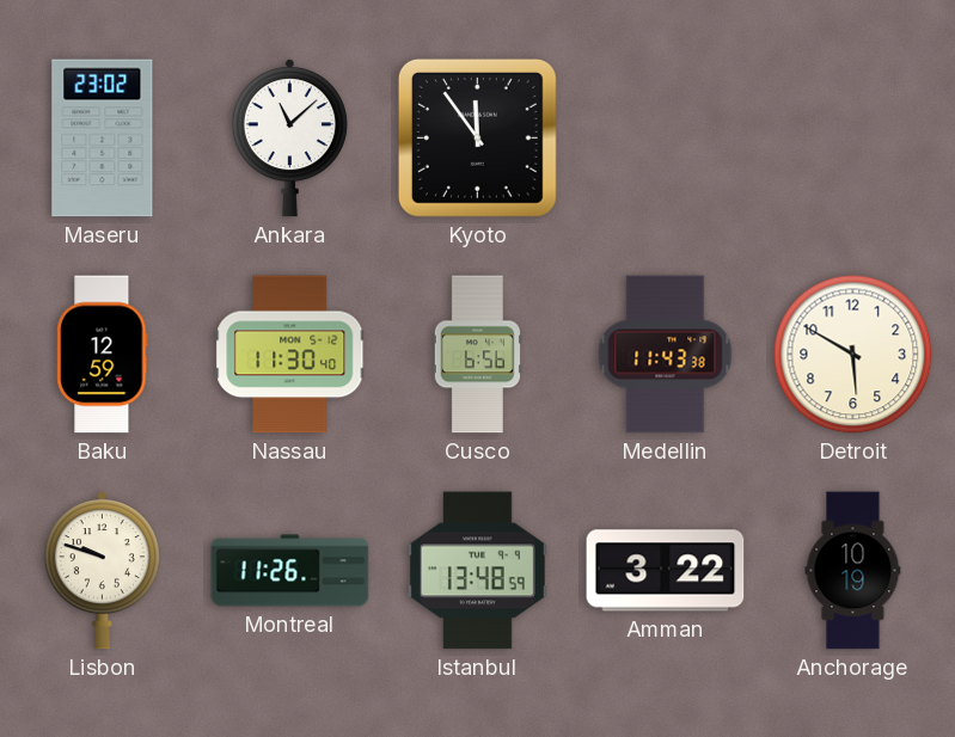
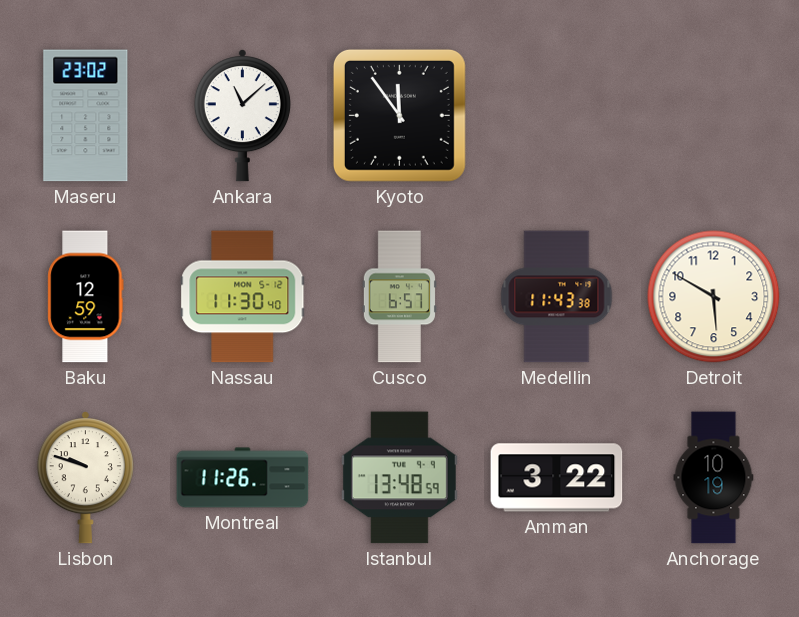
Cusco: 6:56 -> 6:57
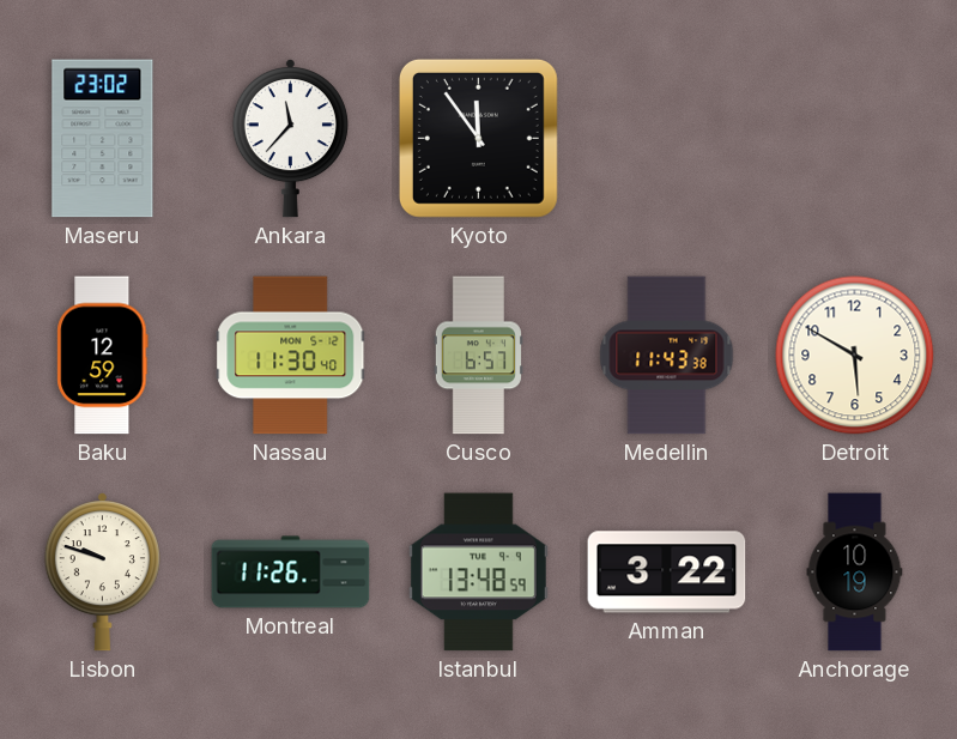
Ankara: 11:08 -> 11:37
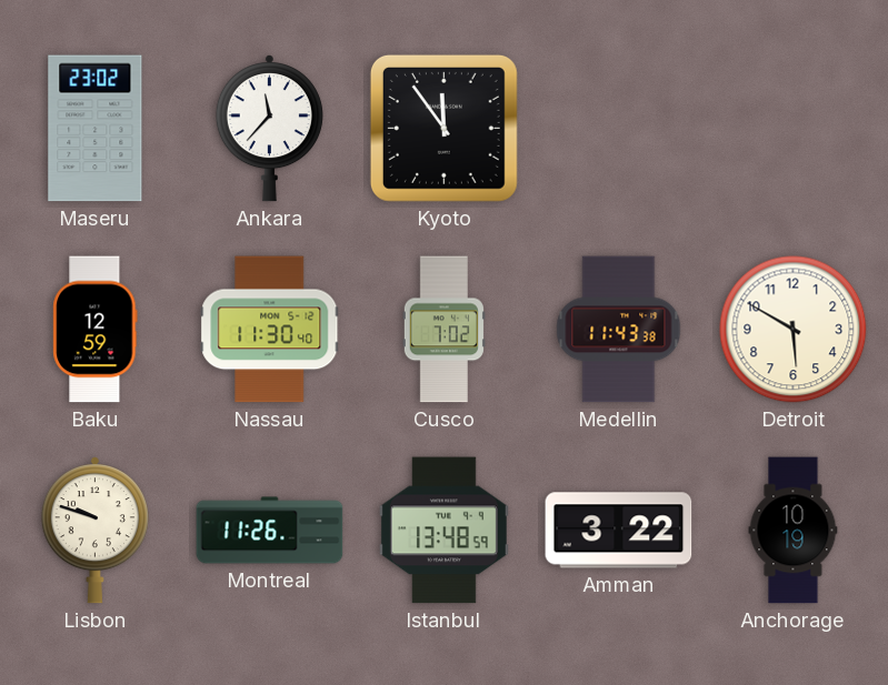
Cusco: 6:57 -> 7:02
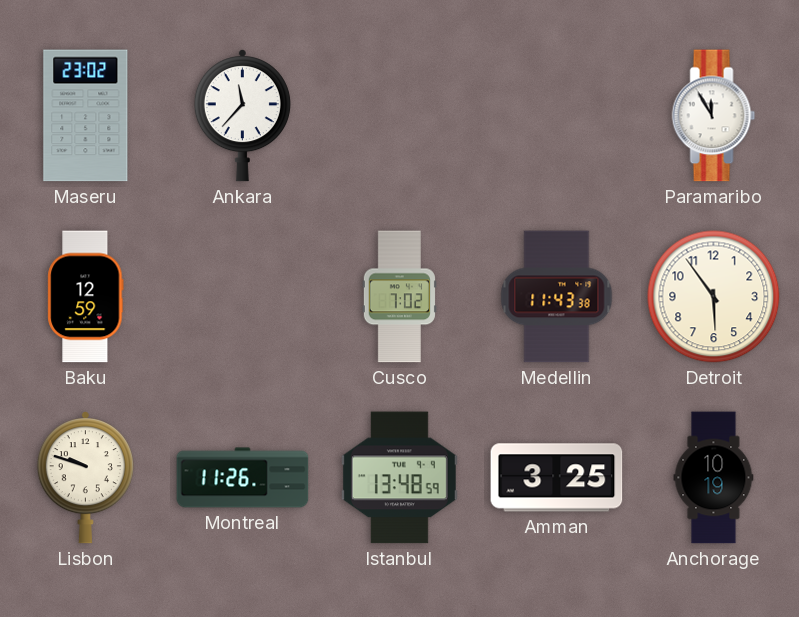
Kyoto: 11:54 -> none
Paramaribo: none -> 11:55
Nassau: 11:30 -> none
Detroit: 5:50 -> 5:54
Amman: 3:22 -> 3:25
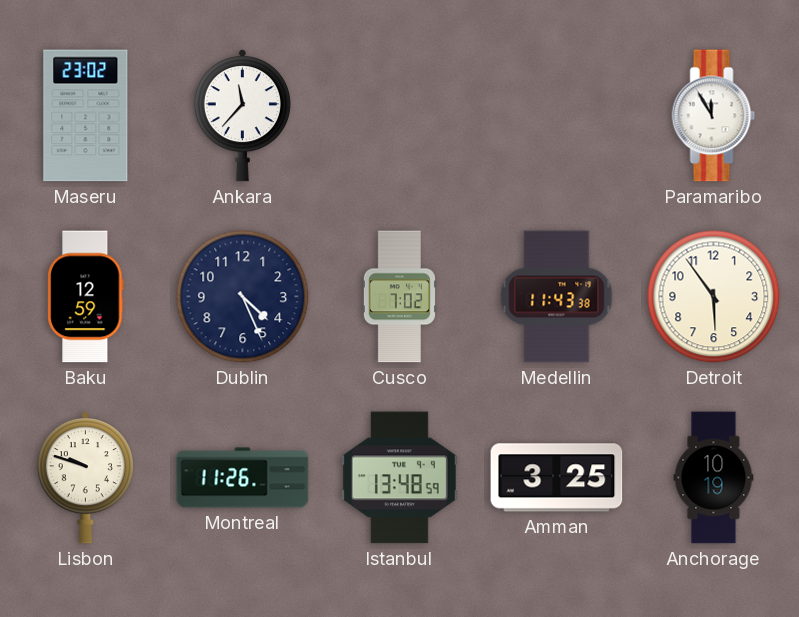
Dublin: none -> 4:26
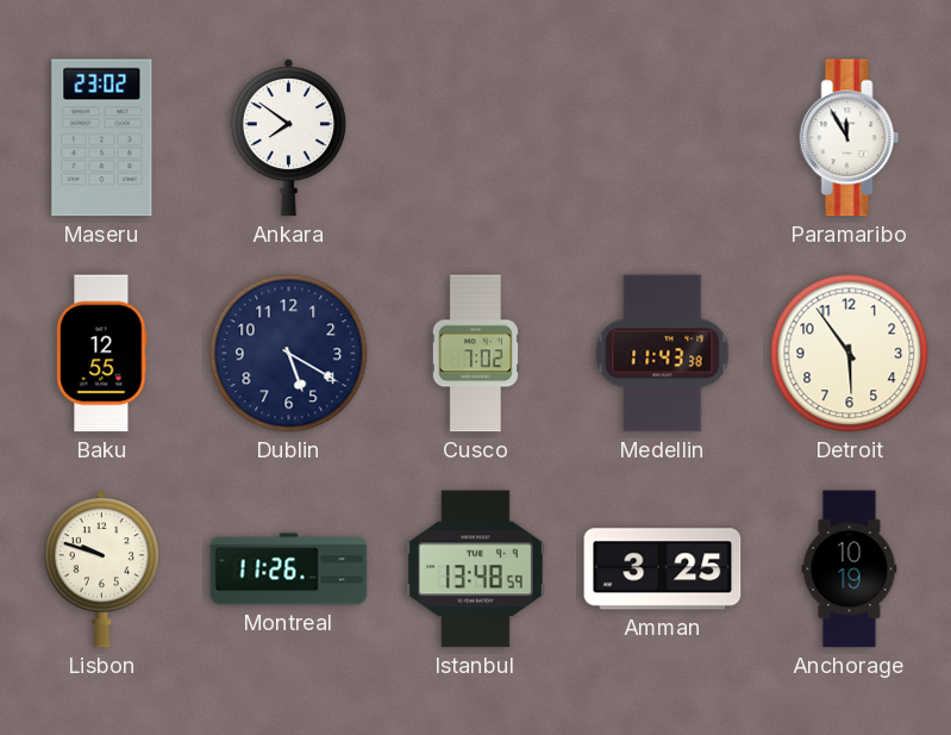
Ankara: 11:37 -> 7:51
Baku: 12:59 -> 12:55
Dublin: 4:26 -> 5:20
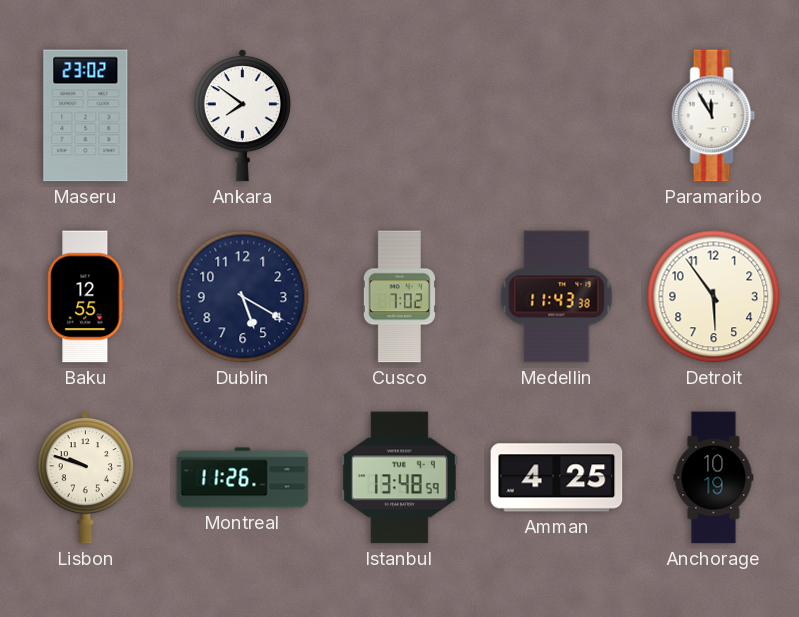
Amman: 3:25 -> 4:25
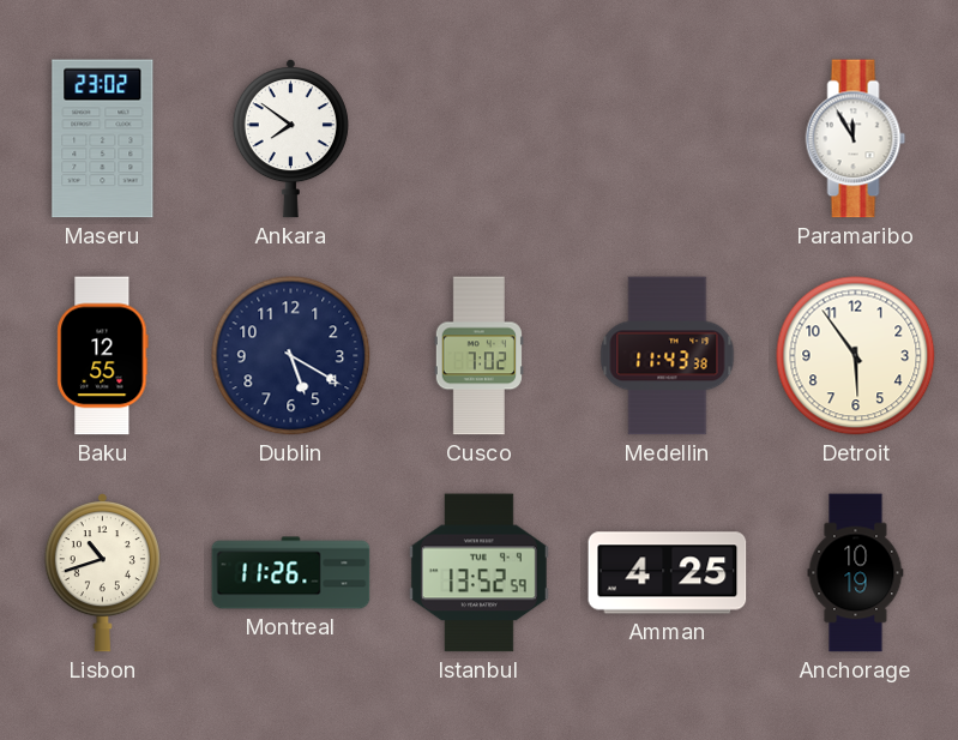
Lisbon: 9:48 -> 10:42
Istanbul: 13:48 -> 13:52
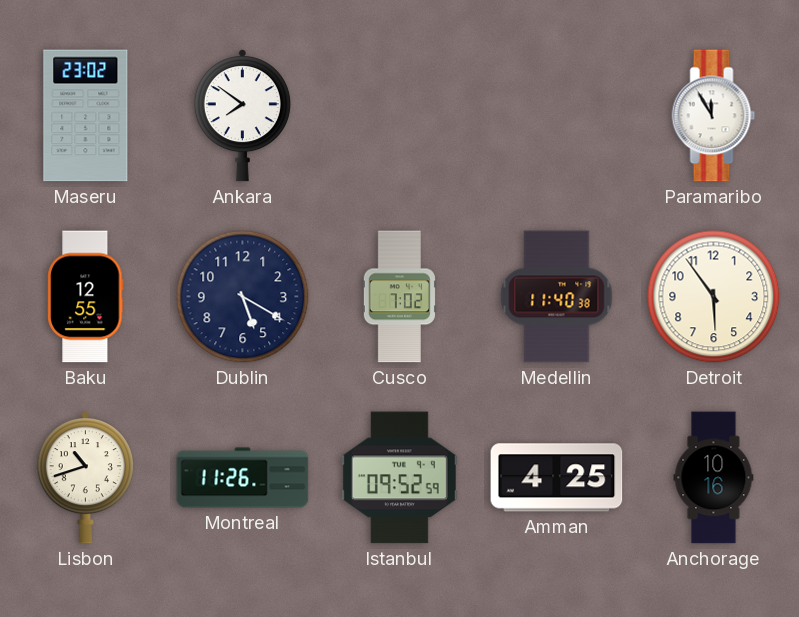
Medellin: 11:43 -> 11:40
Istanbul: 13:52 -> 09:52
Anchorage: 10:19 -> 10:16
